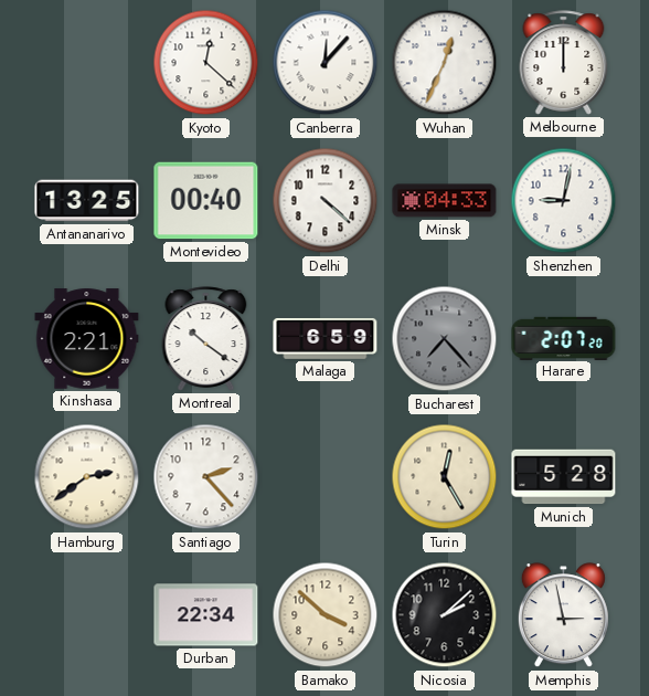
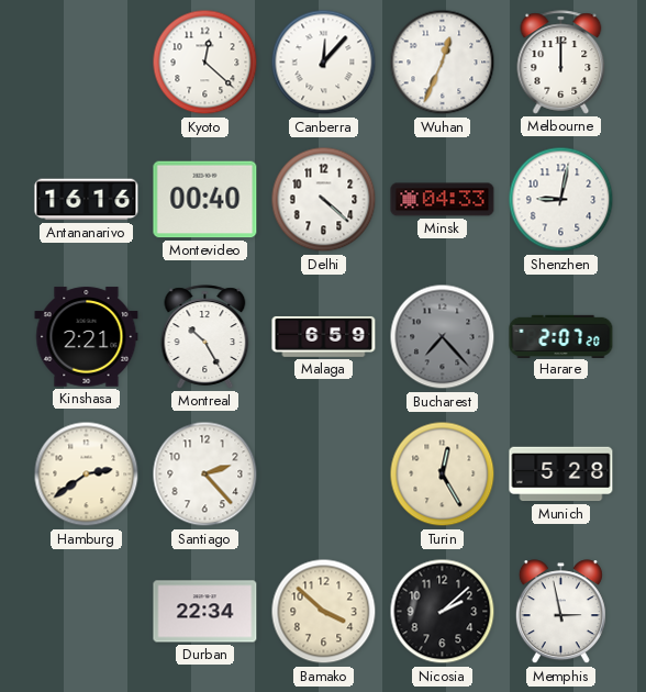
Antananarivo: 13:25 -> 16:16
Montreal: 10:21 -> 10:25
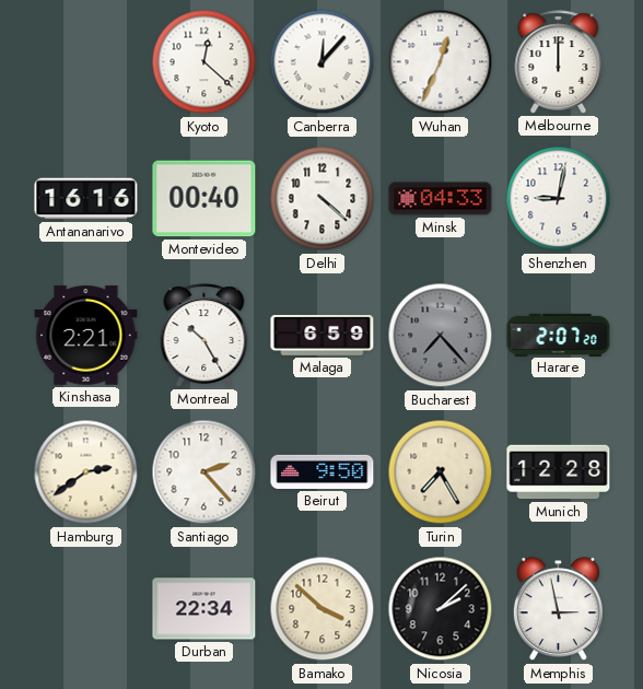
Beirut: none -> 9:50
Turin: 12:25 -> 7:25
Munich: 5:28 -> 12:28
